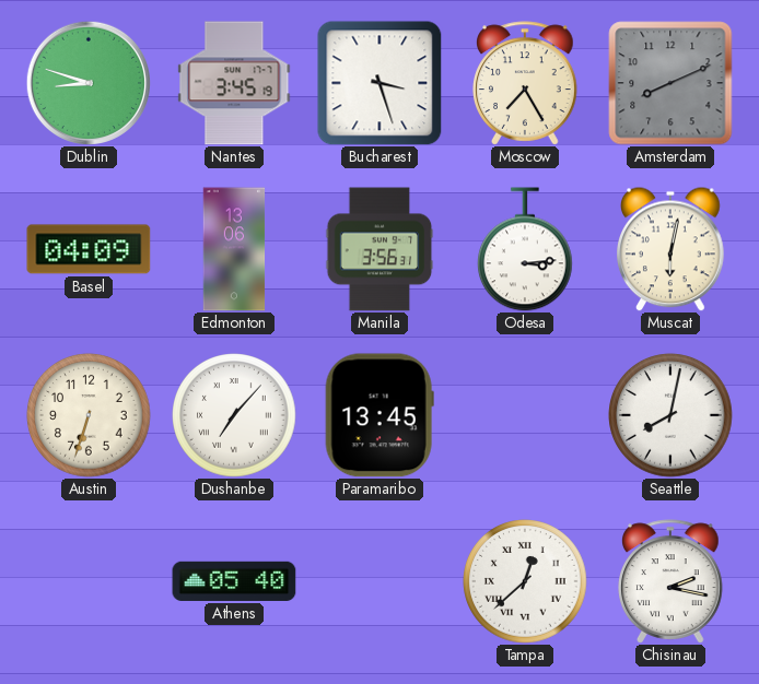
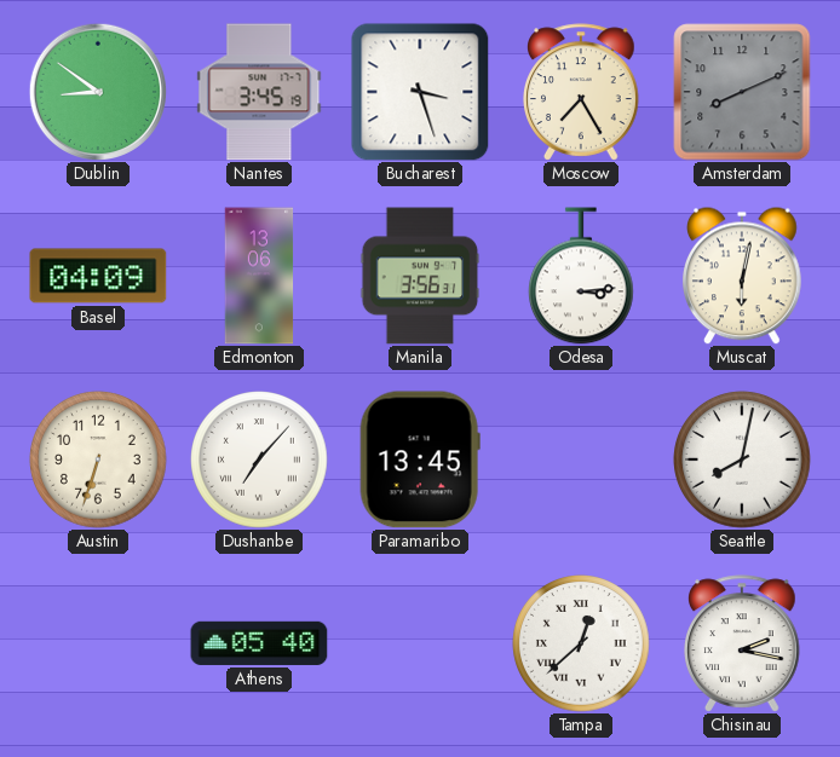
Dublin: 8:48 -> 8:51
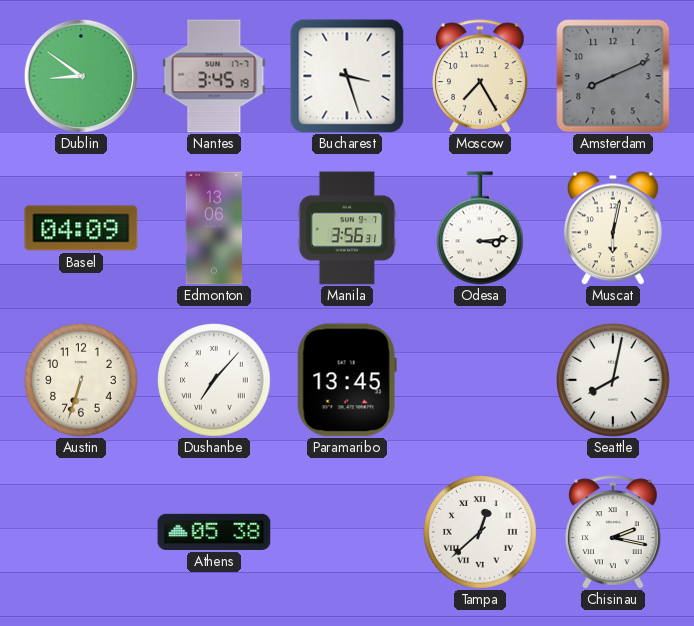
Athens: 05:40 -> 05:38
